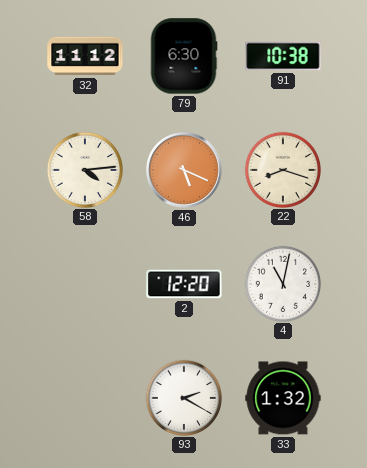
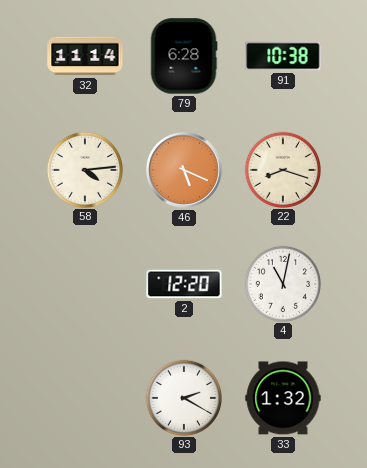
32: 11:12 -> 11:14
79: 6:30 -> 6:28
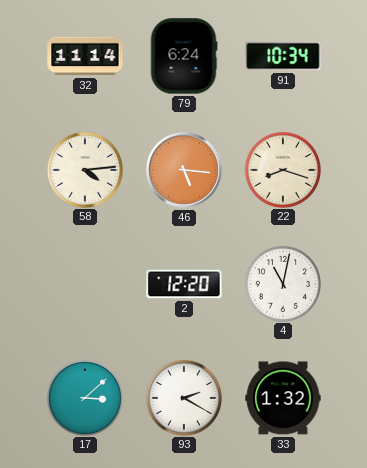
79: 6:28 -> 6:24
91: 10:38 -> 10:34
46: 5:19 -> 5:16
17: none -> 3:08
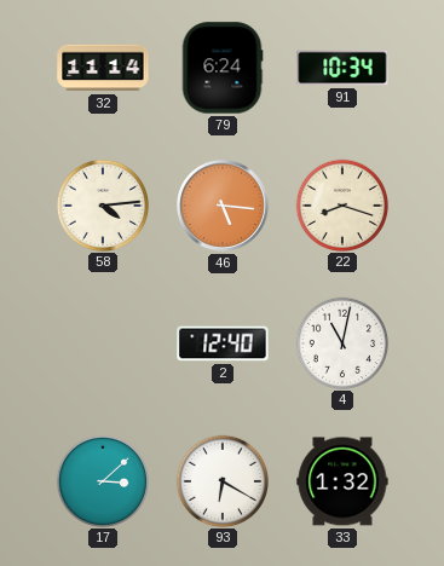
2: 12:20 -> 12:40
93: 2:20 -> 6:20
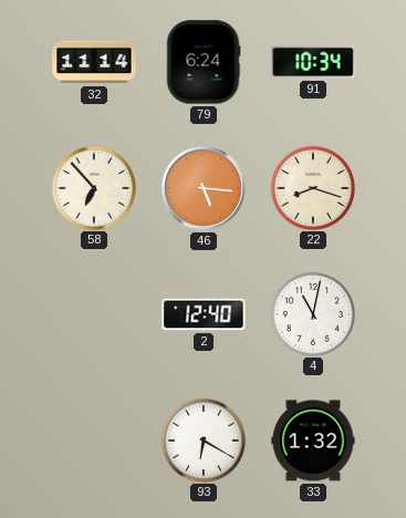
58: 4:14 -> 6:53
17: 3:08 -> none
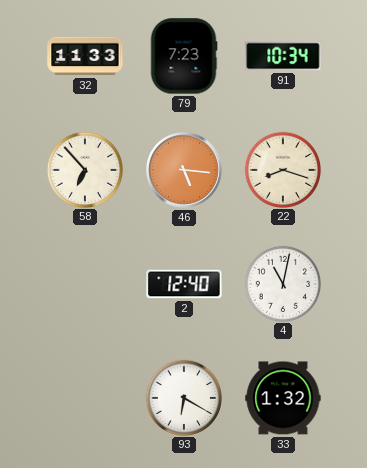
32: 11:14 -> 11:33
79: 6:24 -> 7:23
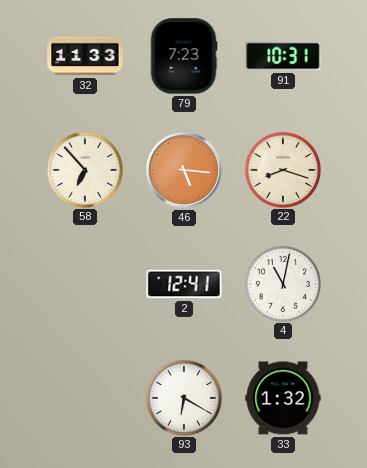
91: 10:34 -> 10:31
2: 12:40 -> 12:41
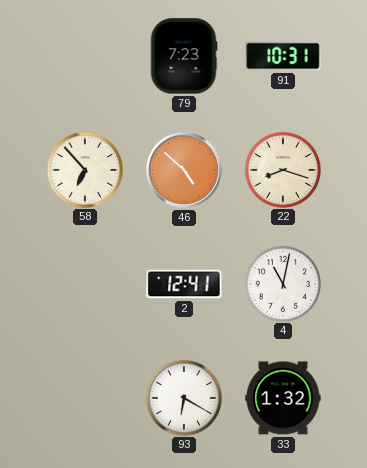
32: 11:33 -> none
46: 5:16 -> 4:52
